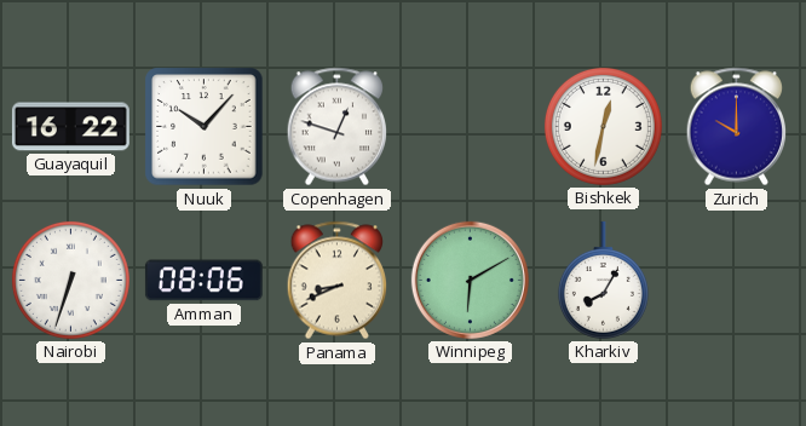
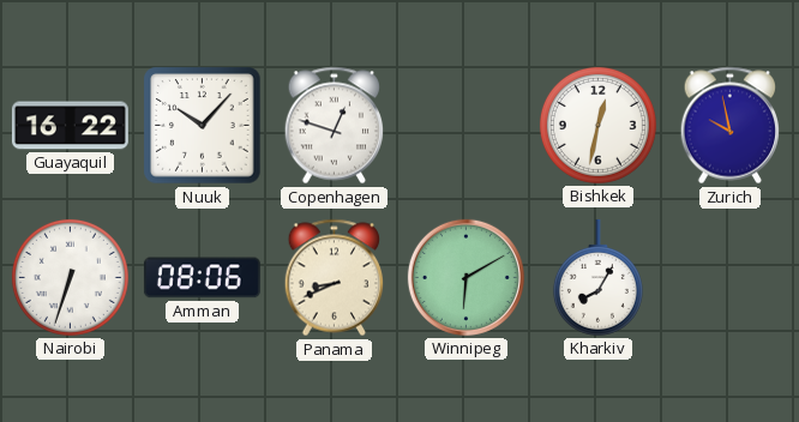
Zurich: 10:00 -> 9:58
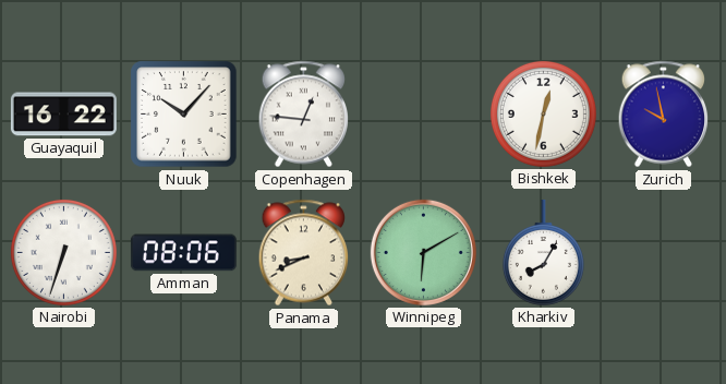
Copenhagen: 12:48 -> 12:46
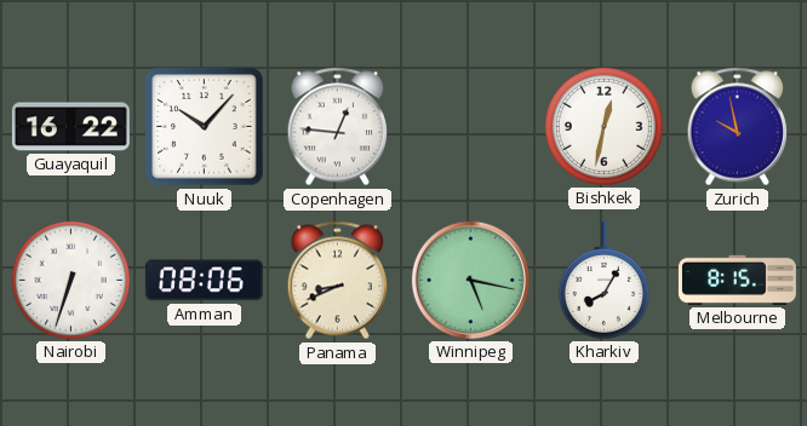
Winnipeg: 6:10 -> 5:17
Melbourne: none -> 8:15
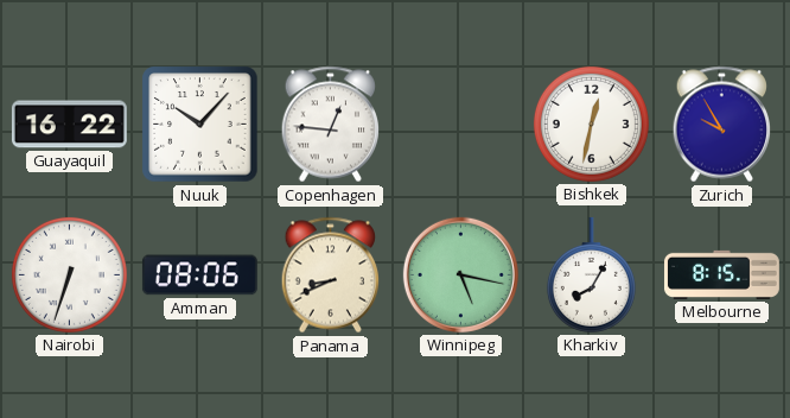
Zurich: 9:58 -> 9:55
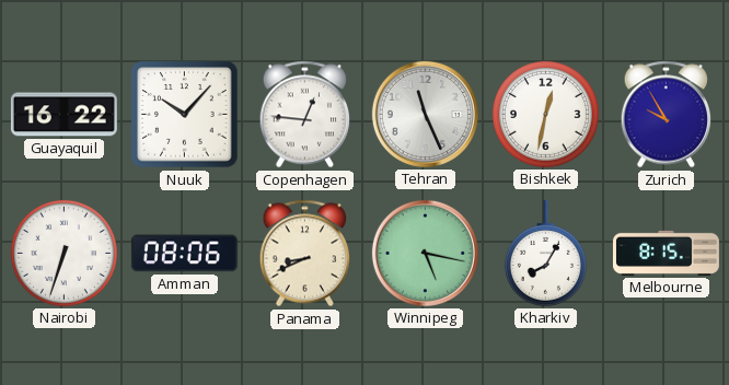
Tehran: none -> 11:26
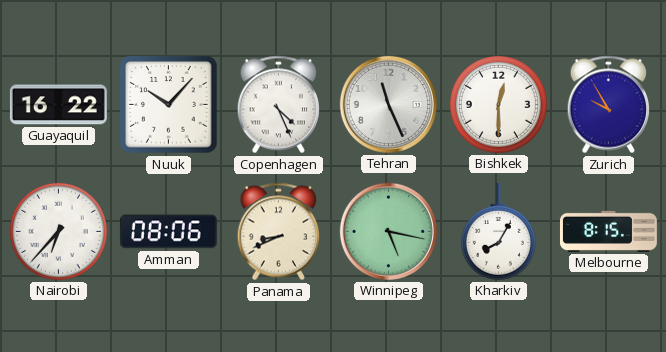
Copenhagen: 12:46 -> 4:26
Bishkek: 12:32 -> 12:30
Nairobi: 6:33 -> 6:37
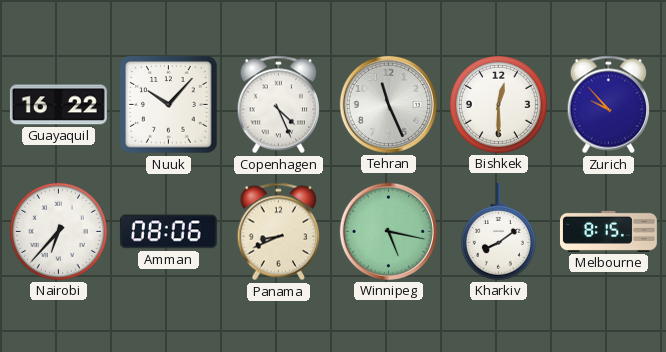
Zurich: 9:55 -> 9:53
Kharkiv: 8:05 -> 8:09
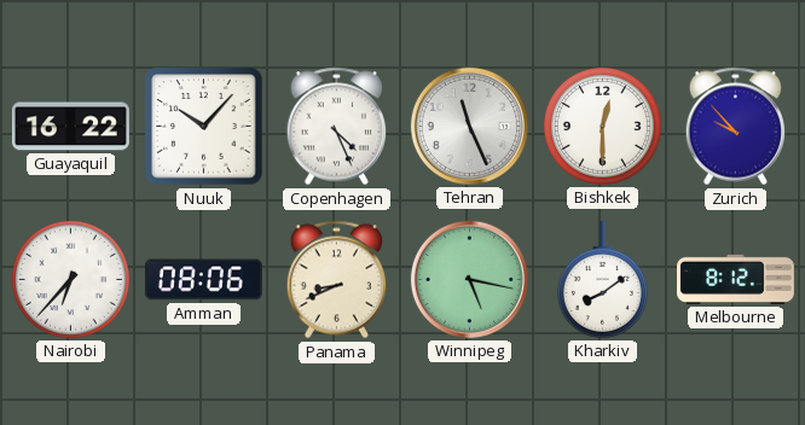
Melbourne: 8:15 -> 8:12
